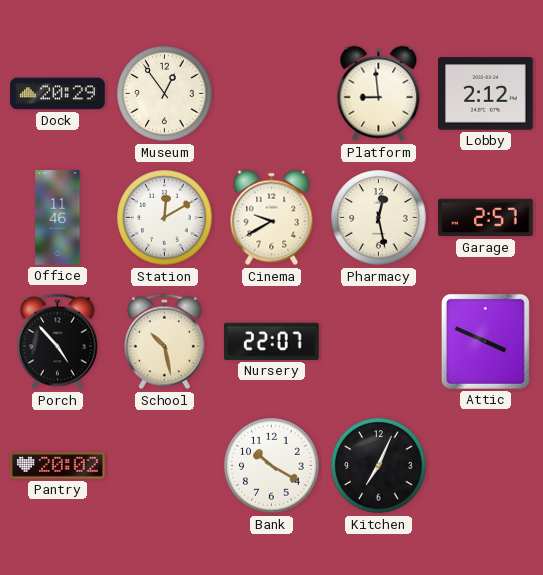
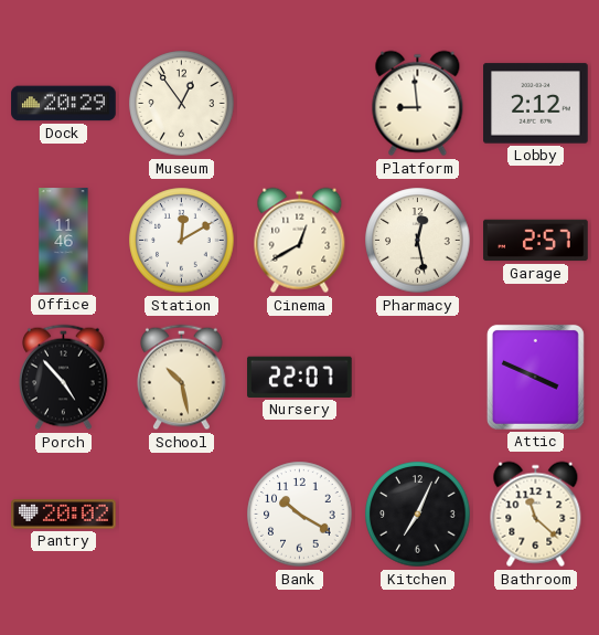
Cinema: 9:40 -> 12:40
Bathroom: none -> 11:22
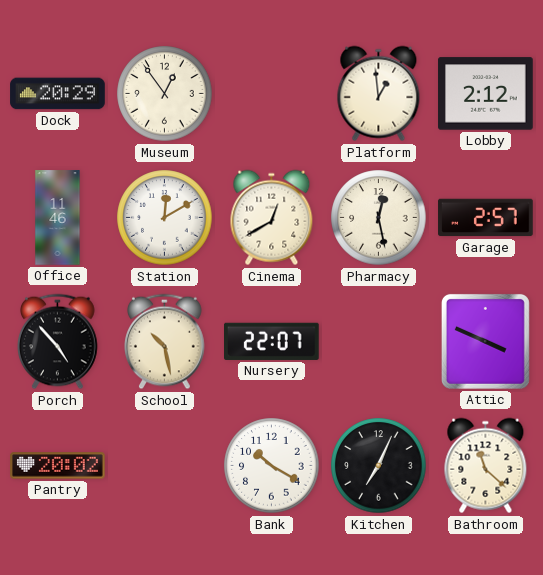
Platform: 8:59 -> 12:59
